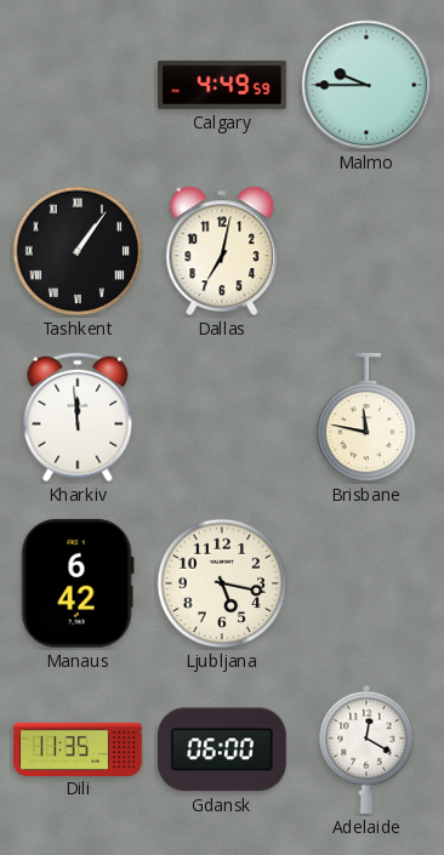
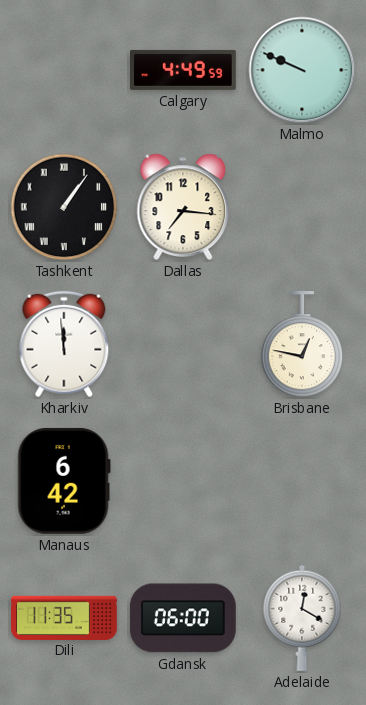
Malmo: 9:45 -> 9:49
Dallas: 7:02 -> 7:16
Brisbane: 11:47 -> 12:47
Ljubljana: 5:17 -> none
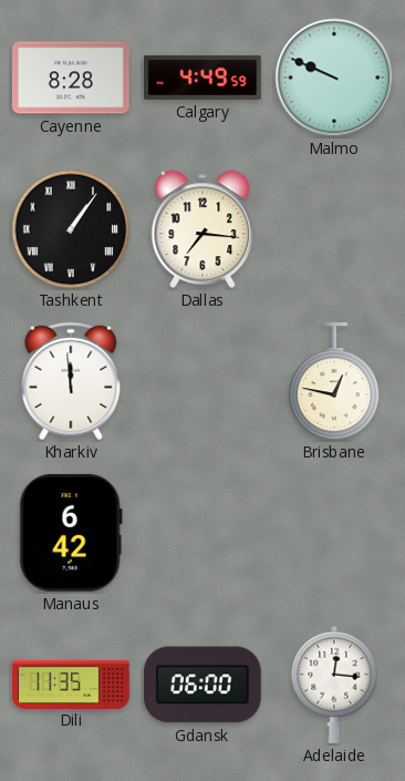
Cayenne: none -> 8:28
Adelaide: 12:20 -> 12:16
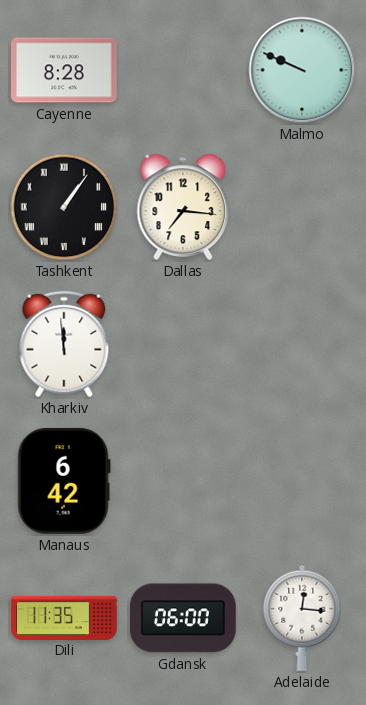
Calgary: 4:49 -> none
Brisbane: 12:47 -> none
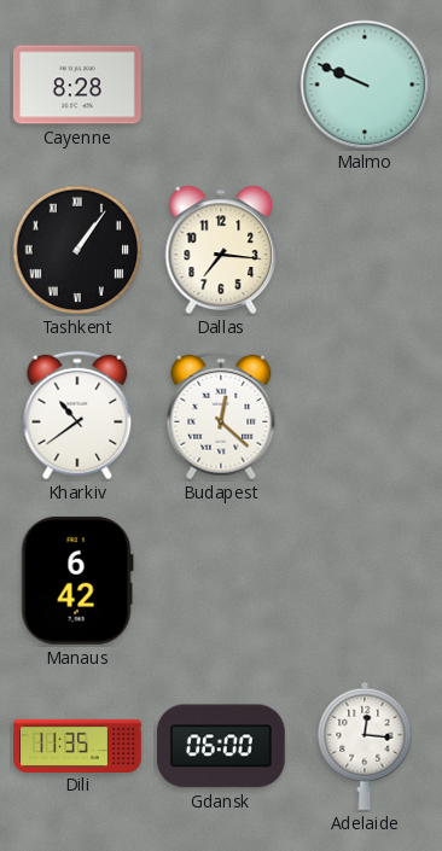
Kharkiv: 11:59 -> 10:39
Budapest: none -> 12:22
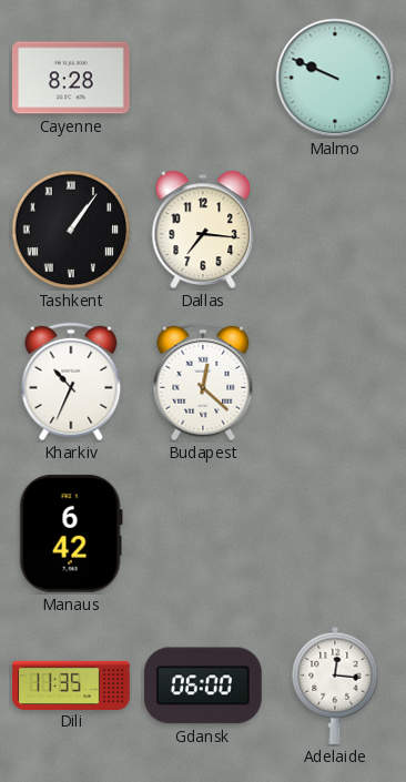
Kharkiv: 10:39 -> 10:34
